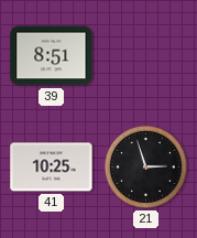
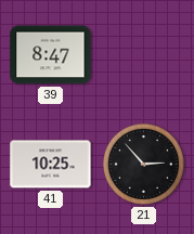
39: 8:51 -> 8:47
21: 2:57 -> 2:53
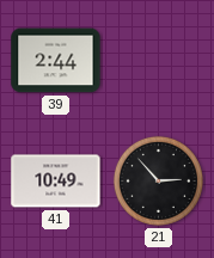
39: 8:47 -> 2:44
41: 10:25 -> 10:49
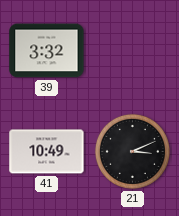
39: 2:44 -> 3:32
21: 2:53 -> 3:11
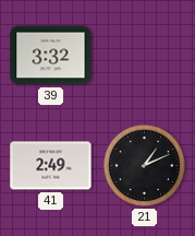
41: 10:49 -> 2:49
21: 3:11 -> 1:11
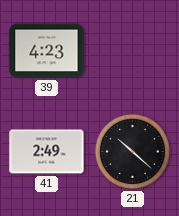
39: 3:32 -> 4:23
21: 1:11 -> 10:22
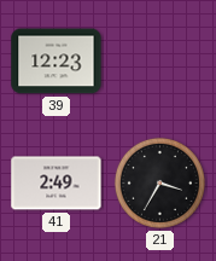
39: 4:23 -> 12:23
21: 10:22 -> 3:35
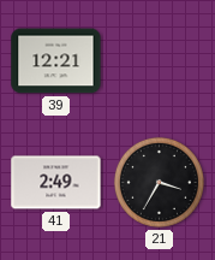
39: 12:23 -> 12:21
